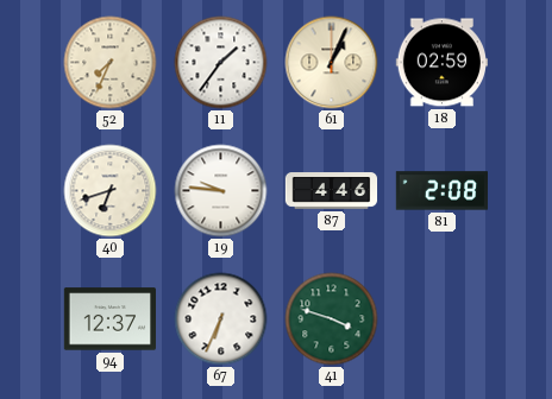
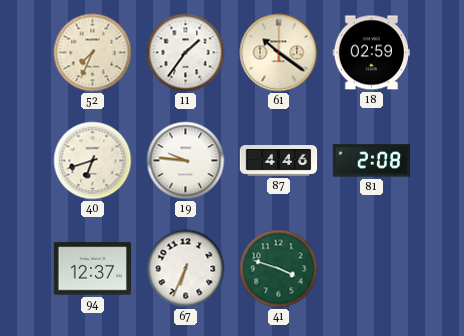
61: 1:04 -> 10:21
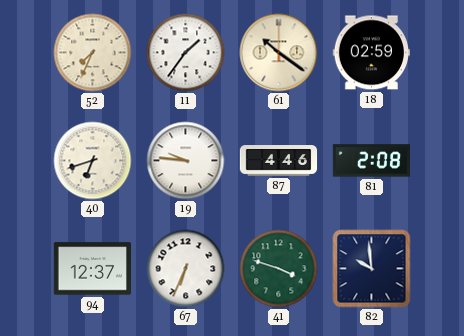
82: none -> 9:59
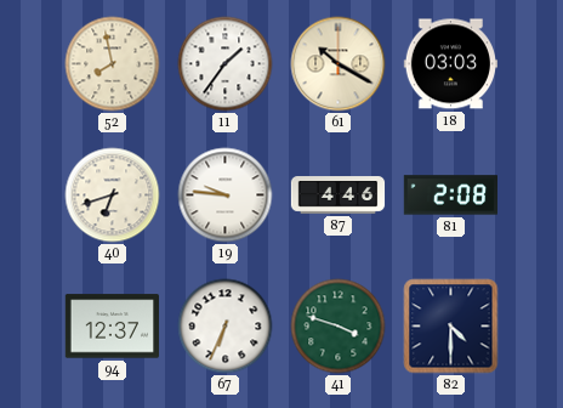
52: 7:34 -> 7:58
61: 10:21 -> 10:20
18: 02:59 -> 03:03
82: 9:59 -> 4:30
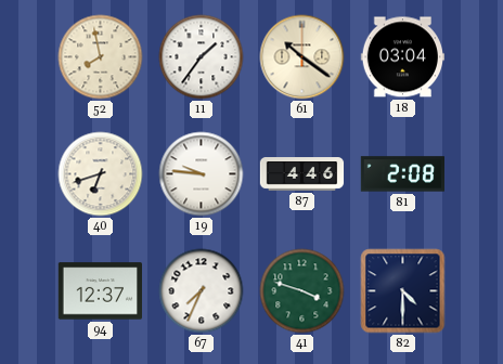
61: 10:20 -> 10:21
18: 03:03 -> 03:04
67: 6:34 -> 7:34
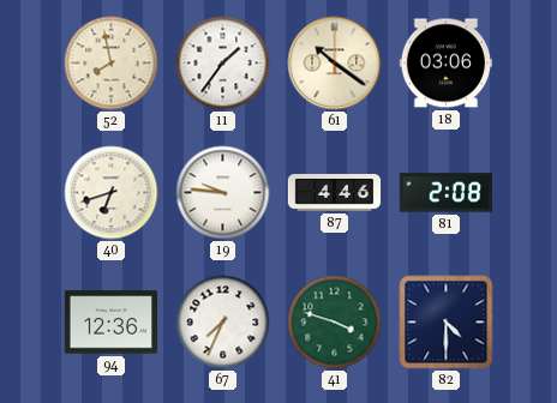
18: 03:04 -> 03:06
94: 12:37 -> 12:36
